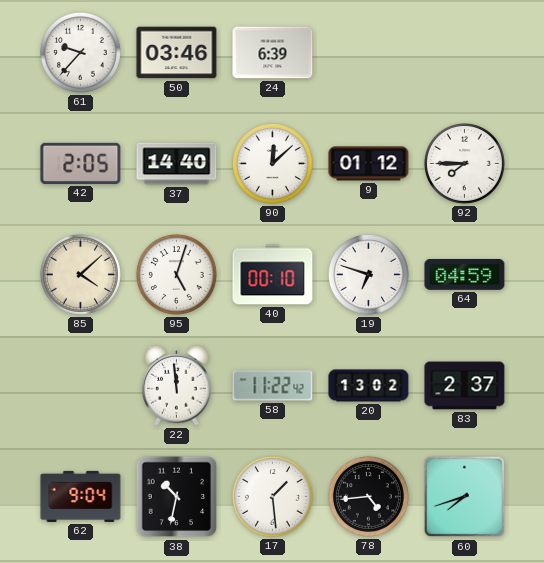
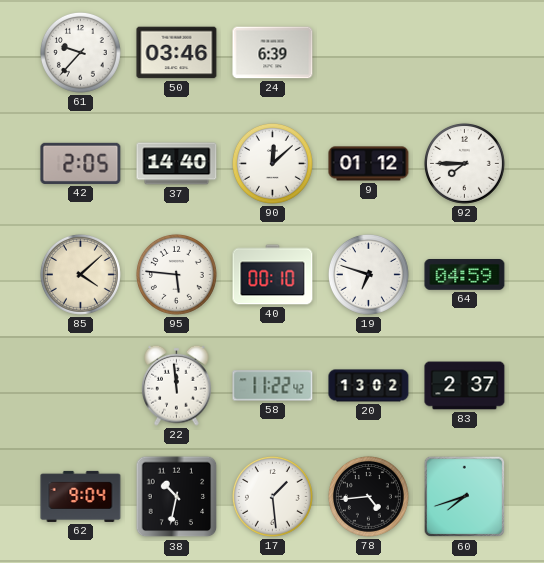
95: 5:03 -> 5:46
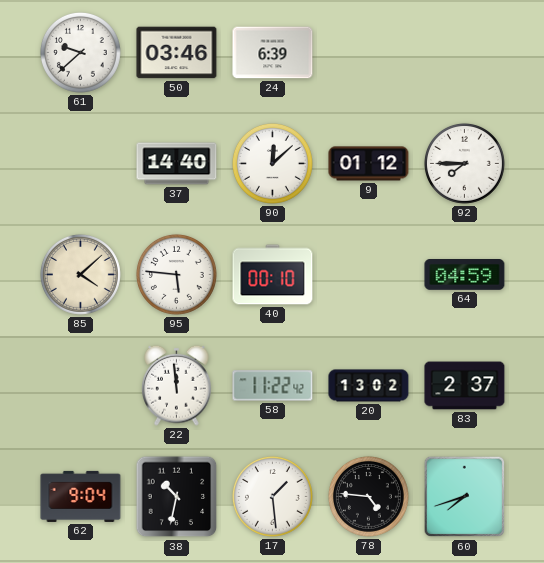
61: 9:37 -> 9:38
42: 2:05 -> none
19: 6:48 -> none
78: 4:44 -> 4:46
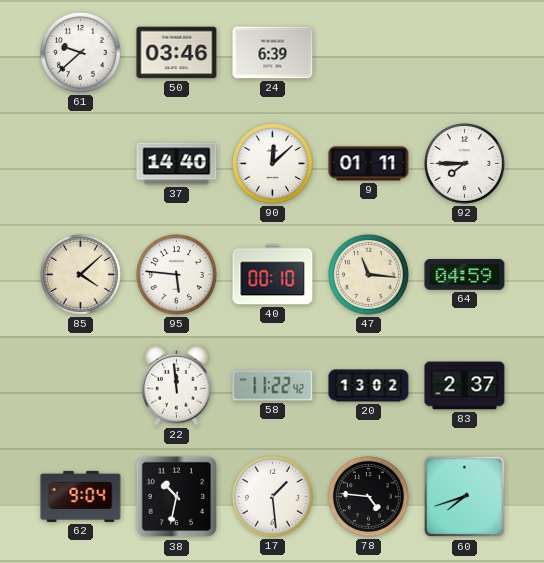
9: 01:12 -> 01:11
47: none -> 11:16
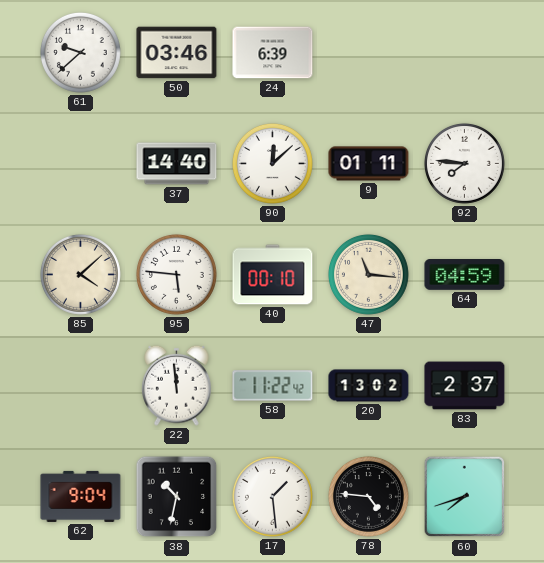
92: 7:45 -> 7:46
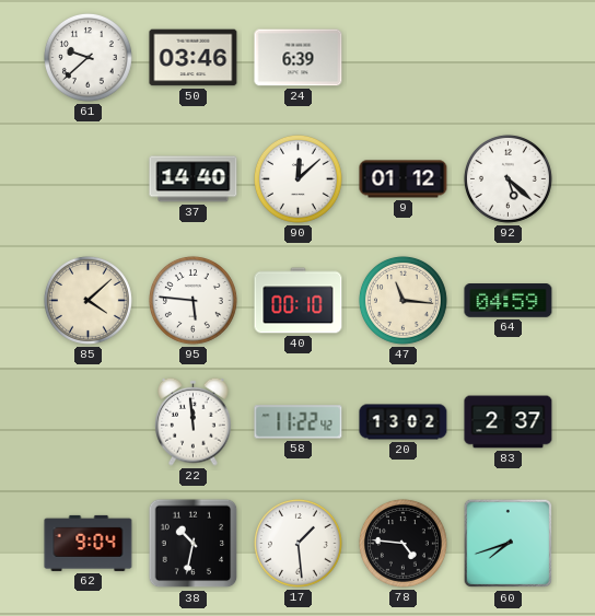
9: 01:11 -> 01:12
92: 7:46 -> 5:22
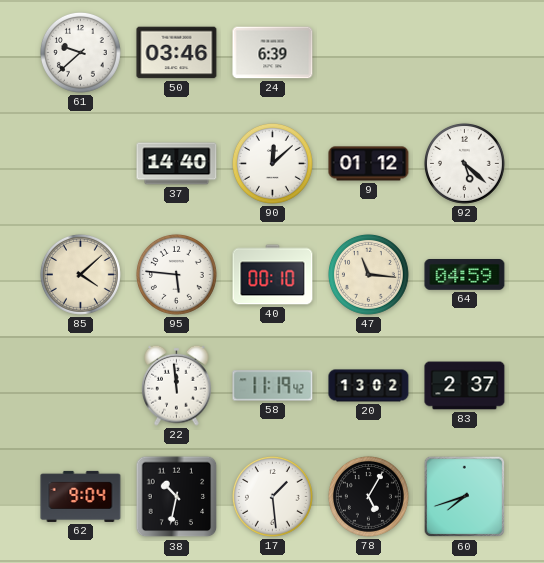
58: 11:22 -> 11:19
78: 4:46 -> 5:05
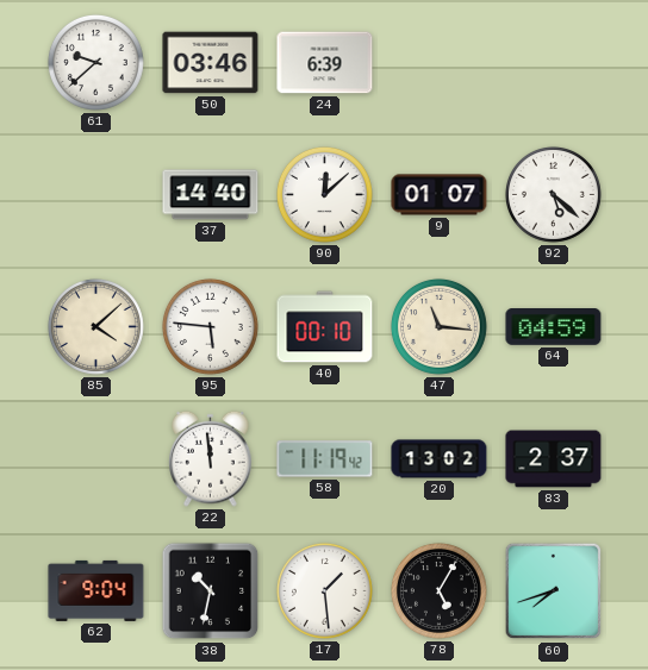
9: 01:12 -> 01:07
